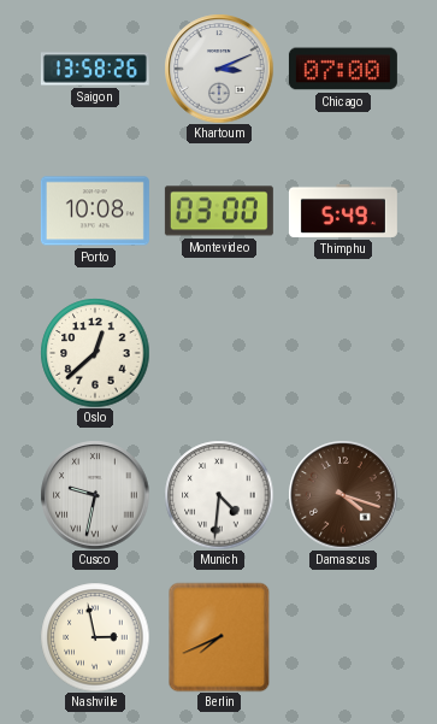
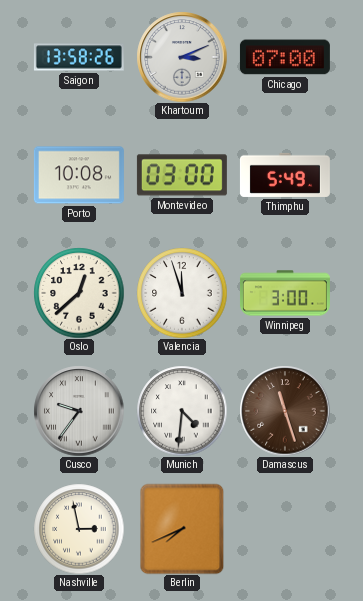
Valencia: none -> 11:57
Winnipeg: none -> 3:00
Cusco: 9:32 -> 9:36
Damascus: 4:18 -> 11:27
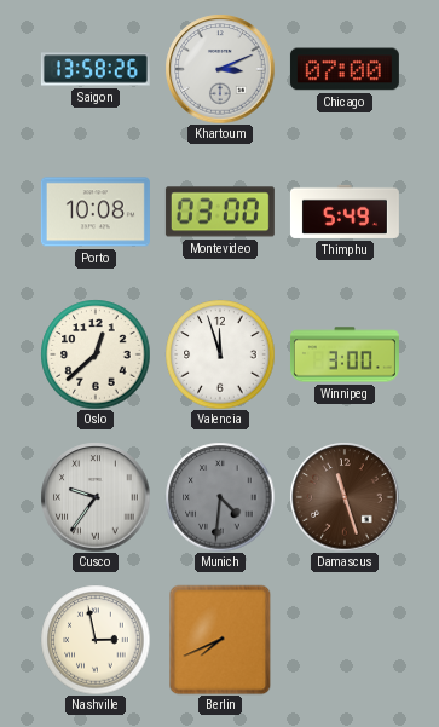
Munich dial: white -> grey
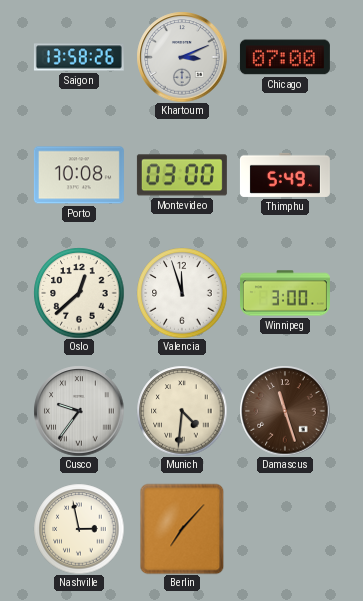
Munich dial: grey -> cream
Berlin: 7:41 -> 7:07
